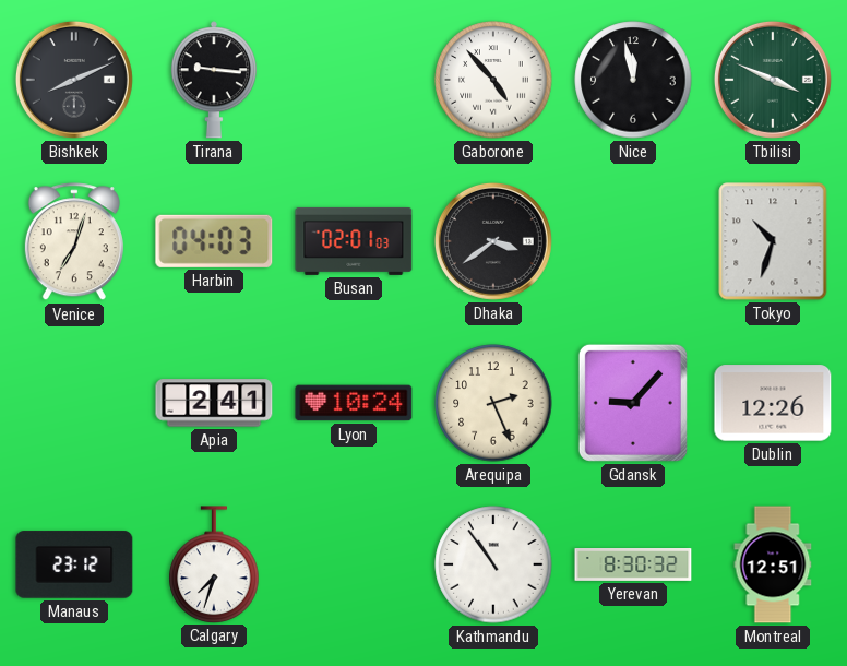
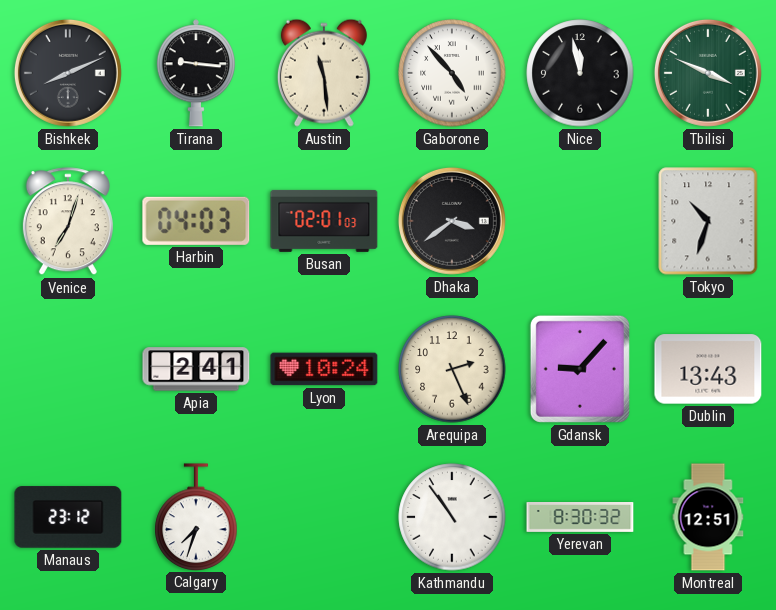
Austin: none -> 11:29
Dublin: 12:26 -> 13:43
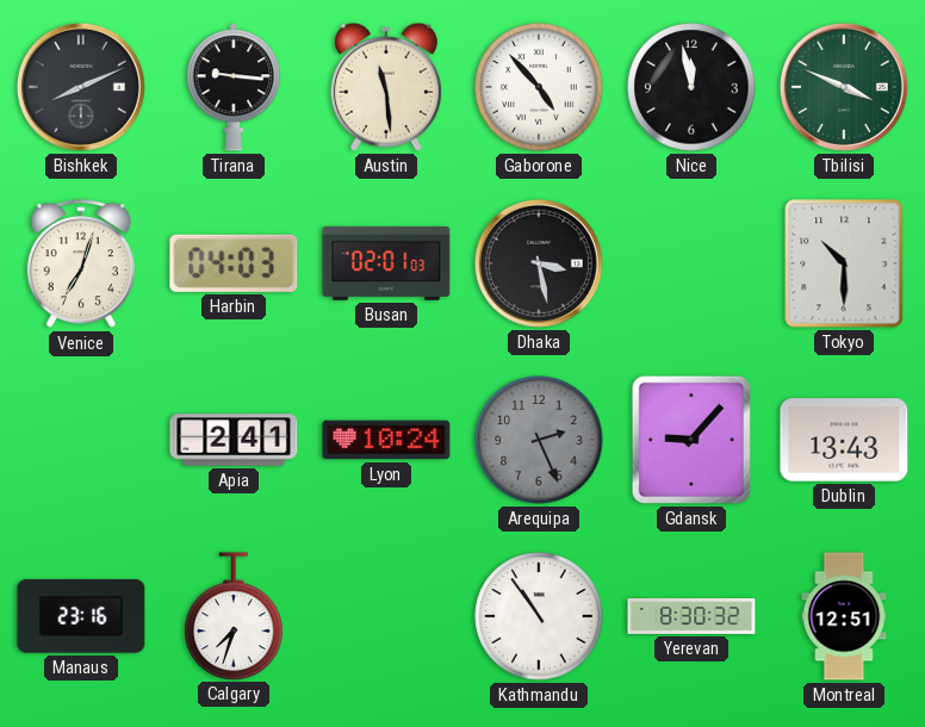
Dhaka: 3:39 -> 3:28
Tokyo: 10:33 -> 10:30
Arequipa dial: cream -> grey
Manaus: 23:12 -> 23:16
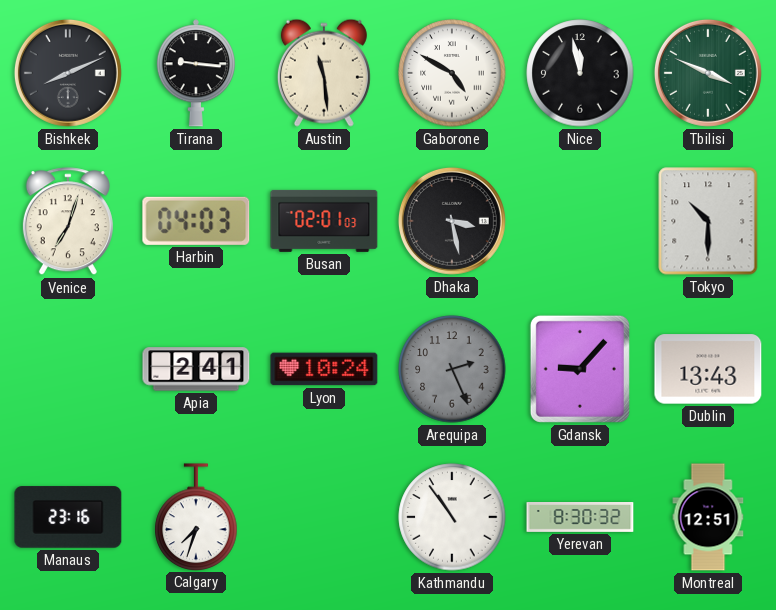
Gaborone: 4:53 -> 4:50
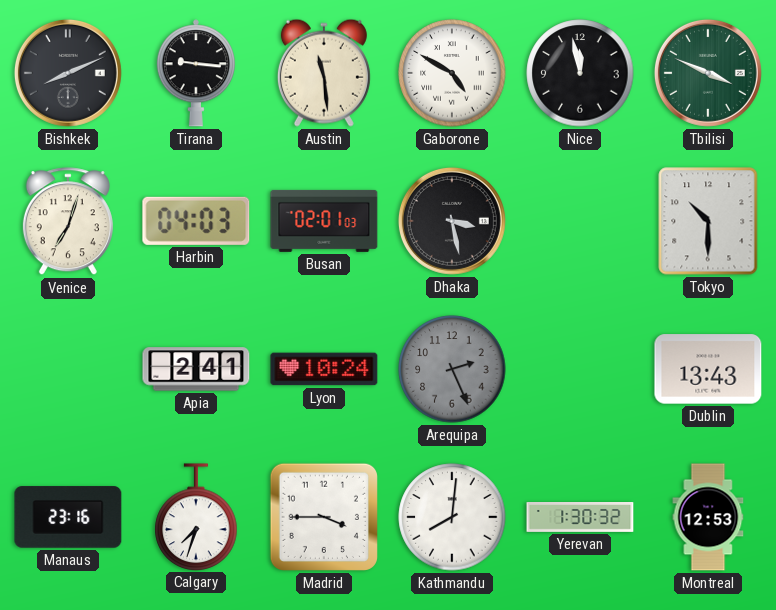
Gdansk: 9:07 -> none
Madrid: none -> 3:45
Kathmandu: 10:54 -> 8:01
Yerevan: 8:30 -> 1:30
Montreal: 12:51 -> 12:53
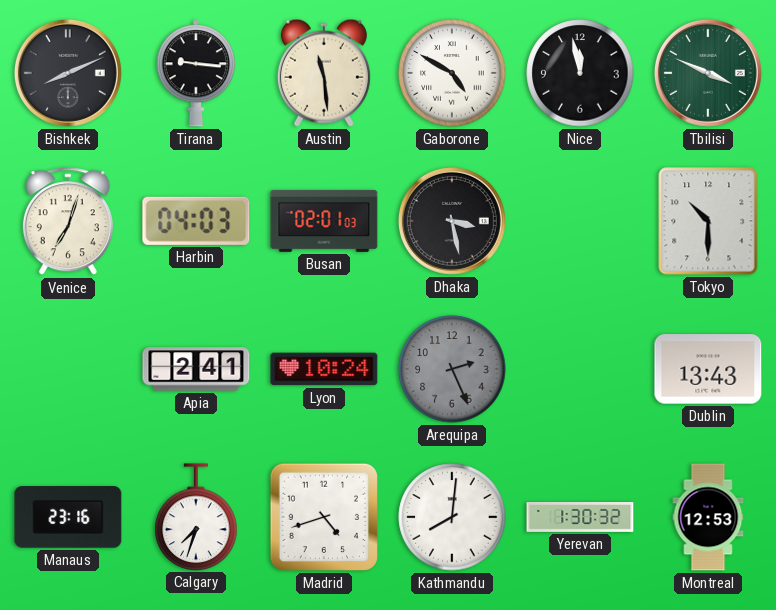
Madrid: 3:45 -> 4:42
